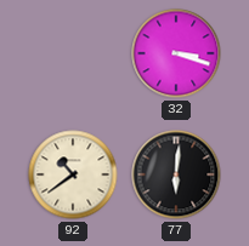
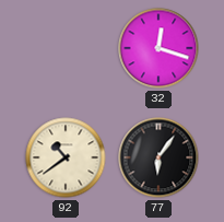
32: 3:18 -> 12:18
77: 6:01 -> 6:06
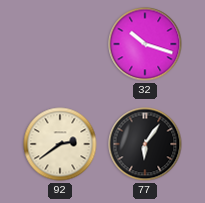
32: 12:18 -> 10:18
92: 10:39 -> 2:39
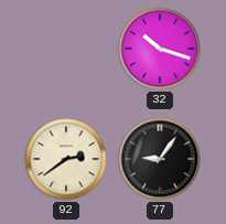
77: 6:06 -> 9:06
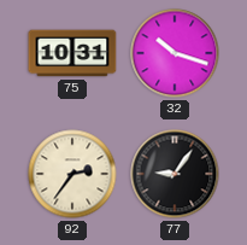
75: none -> 10:31
92: 2:39 -> 2:36
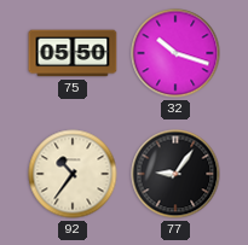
75: 10:31 -> 05:50
92: 2:36 -> 10:36
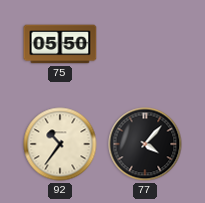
32: 10:18 -> none
77: 9:06 -> 4:07
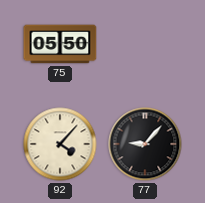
92: 10:36 -> 4:07
77: 4:07 -> 9:07
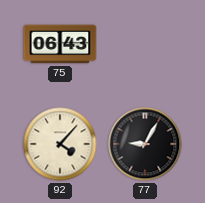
75: 05:50 -> 06:43
77: 9:07 -> 9:05
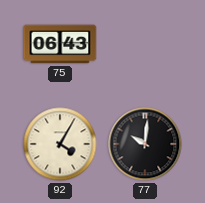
92: 4:07 -> 4:05
77: 9:05 -> 10:01
